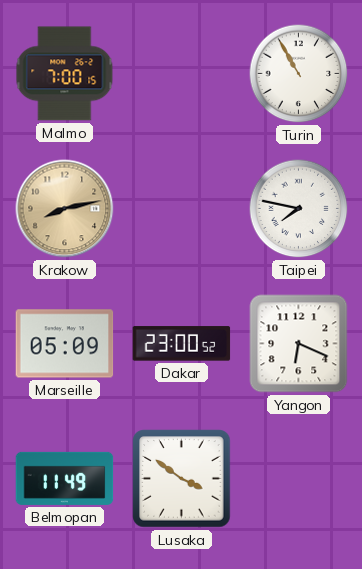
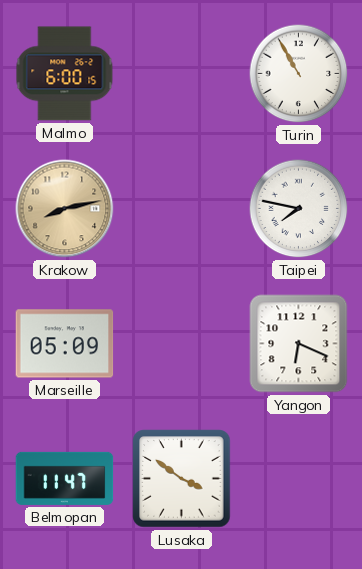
Malmo: 7:00 -> 6:00
Dakar: 23:00 -> none
Belmopan: 11:49 -> 11:47
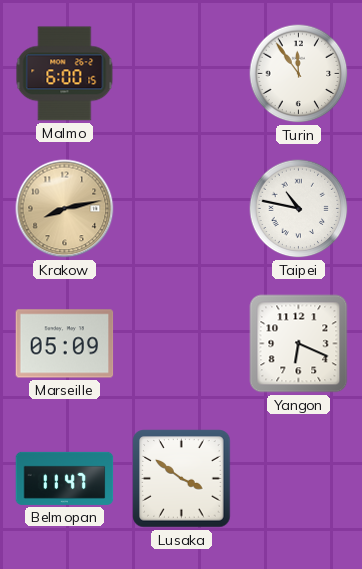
Turin: 10:55 -> 11:54
Taipei: 7:47 -> 10:47
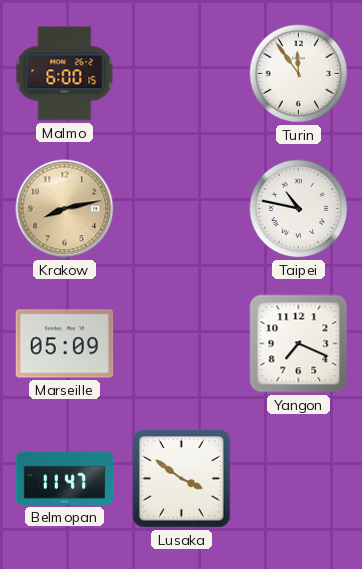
Yangon: 6:19 -> 7:19
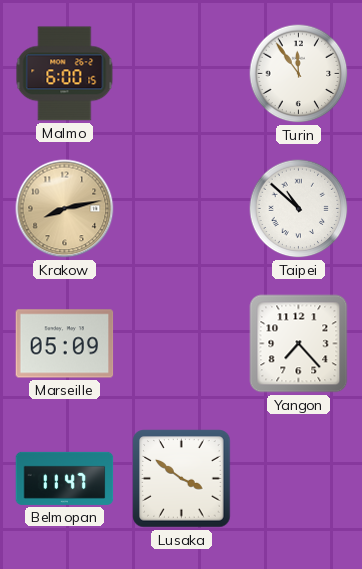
Taipei: 10:47 -> 10:52
Yangon: 7:19 -> 7:23
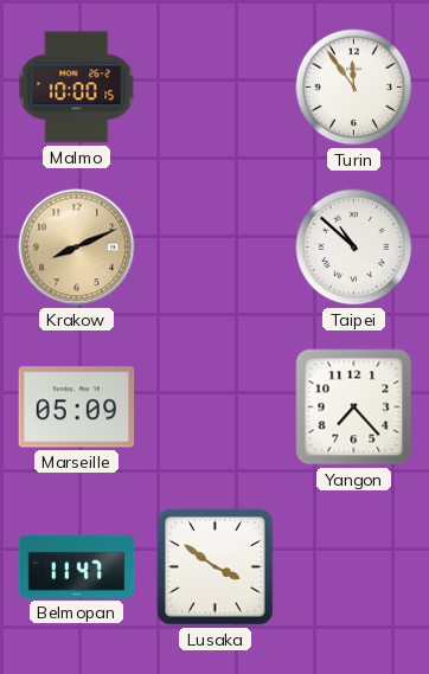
Malmo: 6:00 -> 10:00
Krakow: 8:13 -> 8:11
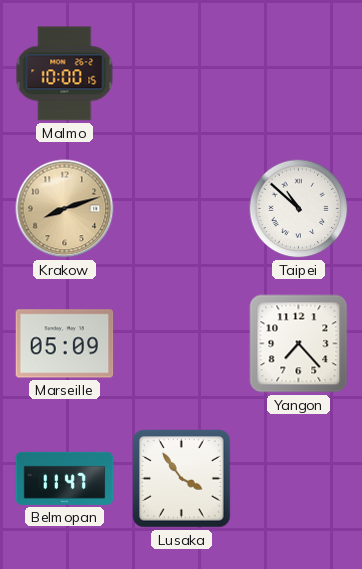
Turin: 11:54 -> none
Krakow: 8:11 -> 8:12
Lusaka: 3:51 -> 3:54
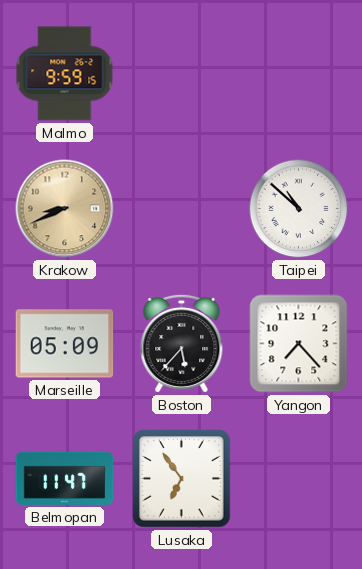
Malmo: 10:00 -> 9:59
Krakow: 8:12 -> 8:41
Boston: none -> 5:37
Lusaka: 3:54 -> 6:54
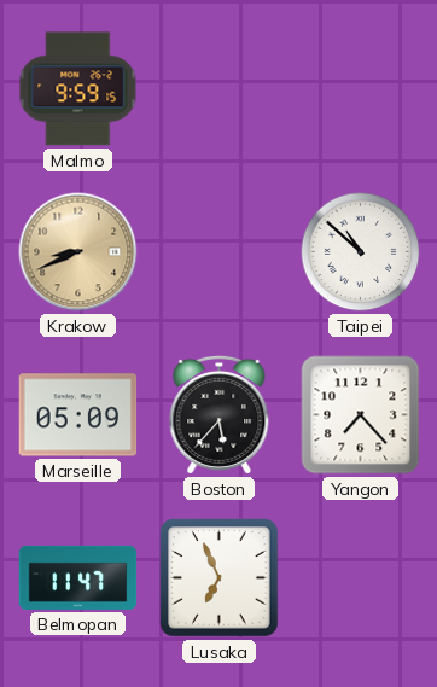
Lusaka: 6:54 -> 6:56
